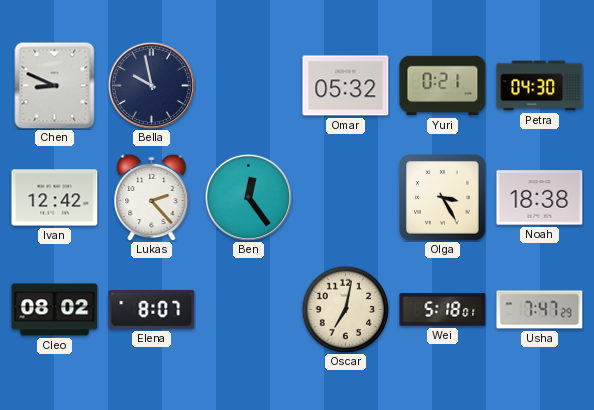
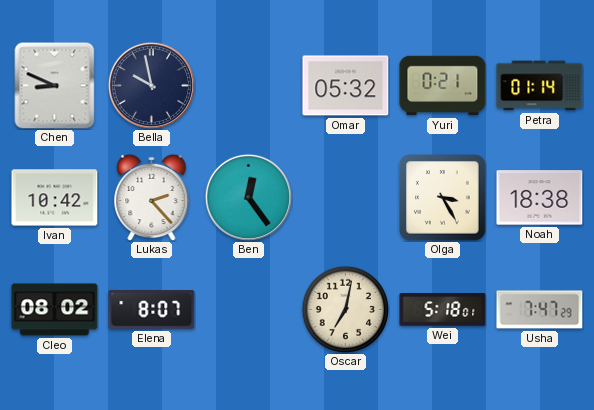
Petra: 04:30 -> 01:14
Ivan: 12:42 -> 10:42
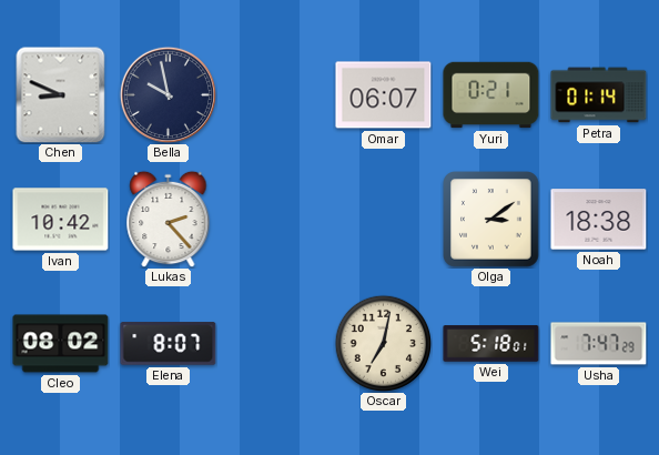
Omar: 05:32 -> 06:07
Ben: 12:24 -> none
Olga: 3:25 -> 3:09
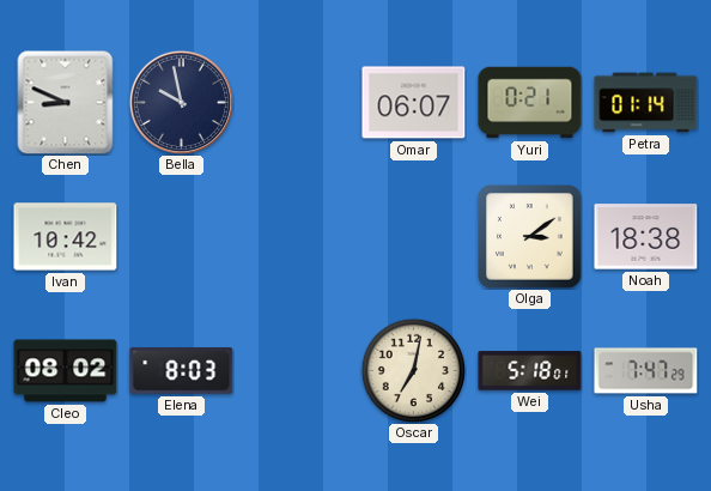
Lukas: 2:23 -> none
Elena: 8:07 -> 8:03
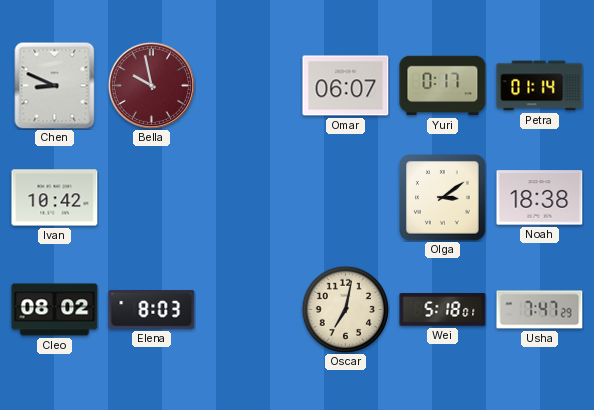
Bella dial: navy -> burgundy
Yuri: 0:21 -> 0:17
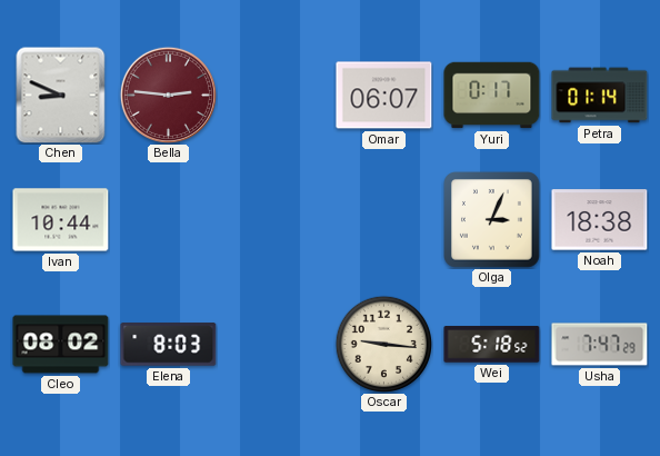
Bella: 9:58 -> 2:46
Ivan: 10:42 -> 10:44
Olga: 3:09 -> 3:04
Oscar: 7:02 -> 9:16
Wei: 5:18:01 -> 5:18:52
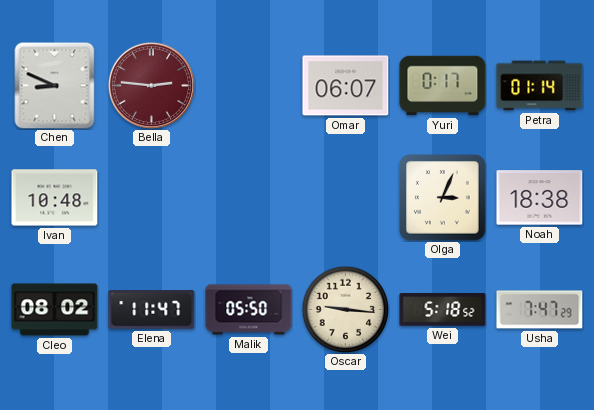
Ivan: 10:44 -> 10:48
Elena: 8:03 -> 11:47
Malik: none -> 05:50
